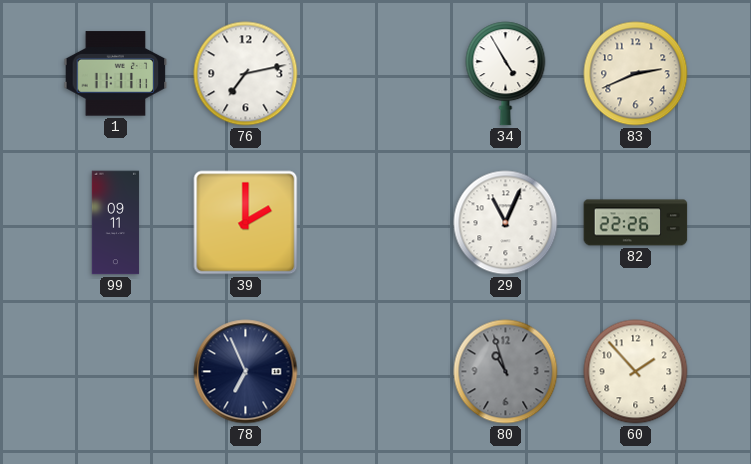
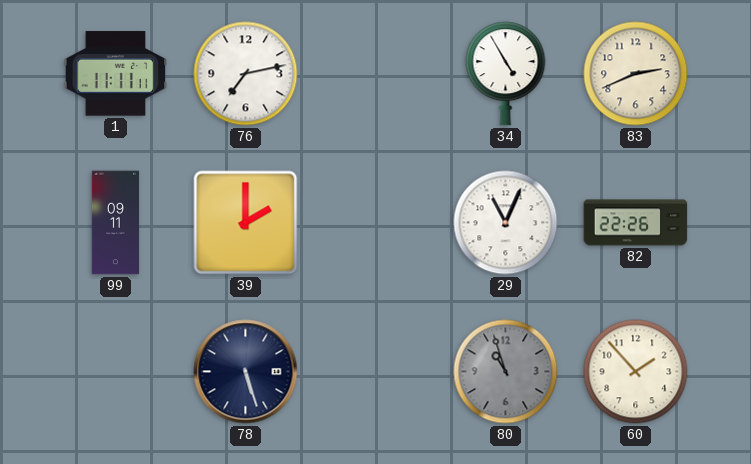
78: 6:56 -> 5:27
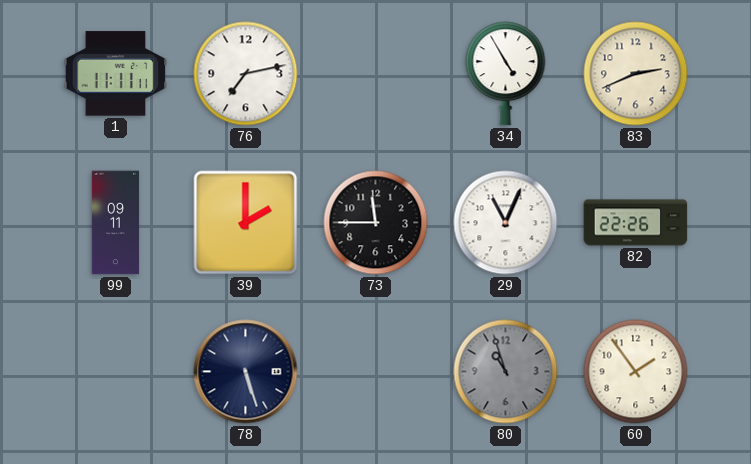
73: none -> 11:45
60: 1:53 -> 1:54
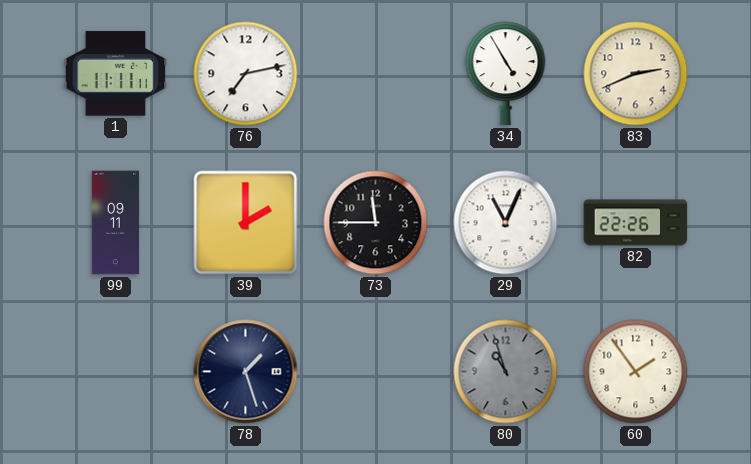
78: 5:27 -> 1:27
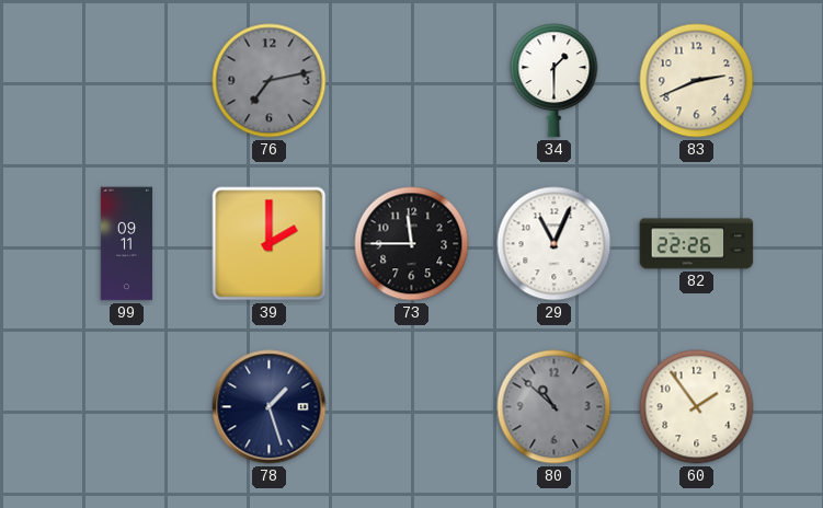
1: 11:11 -> none
76 dial: white -> grey
34: 4:55 -> 1:30
80: 10:57 -> 10:52
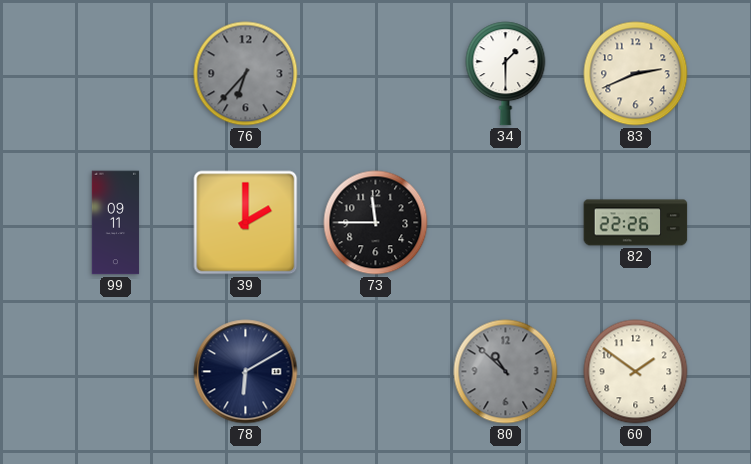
76: 7:13 -> 6:37
29: 11:04 -> none
78: 1:27 -> 6:10
60: 1:54 -> 1:51
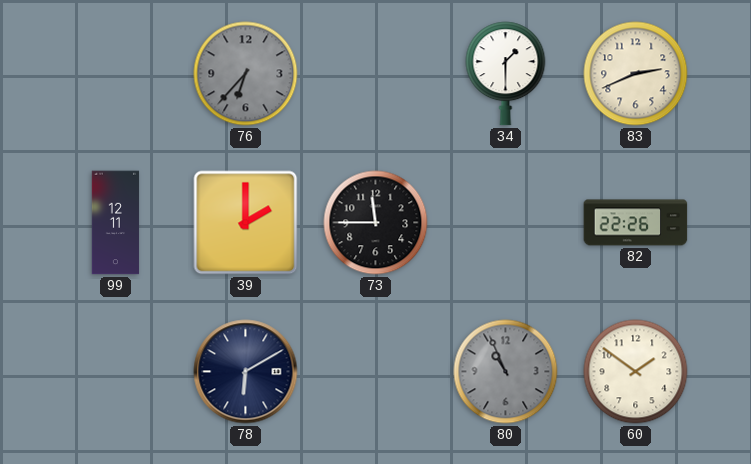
99: 09:11 -> 12:11
80: 10:52 -> 10:56
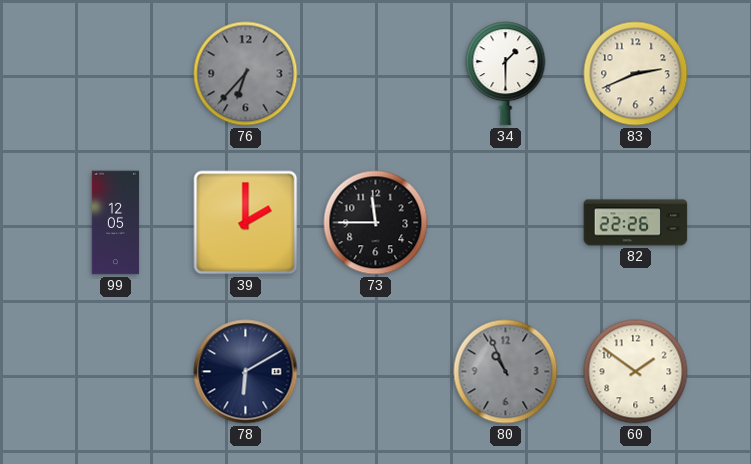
99: 12:11 -> 12:05
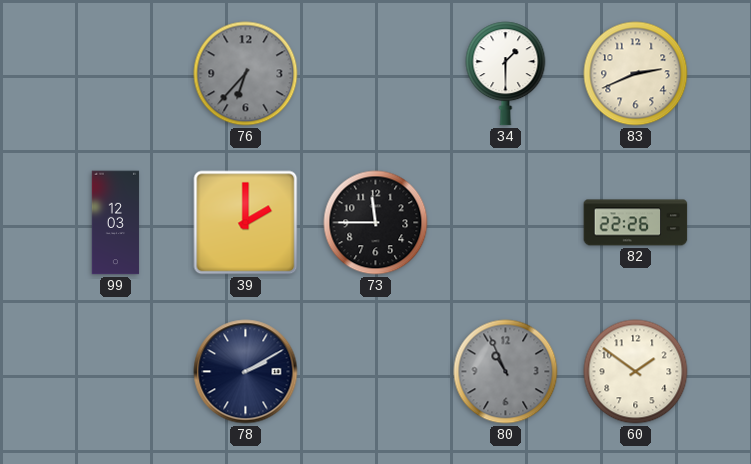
99: 12:05 -> 12:03
78: 6:10 -> 2:10
